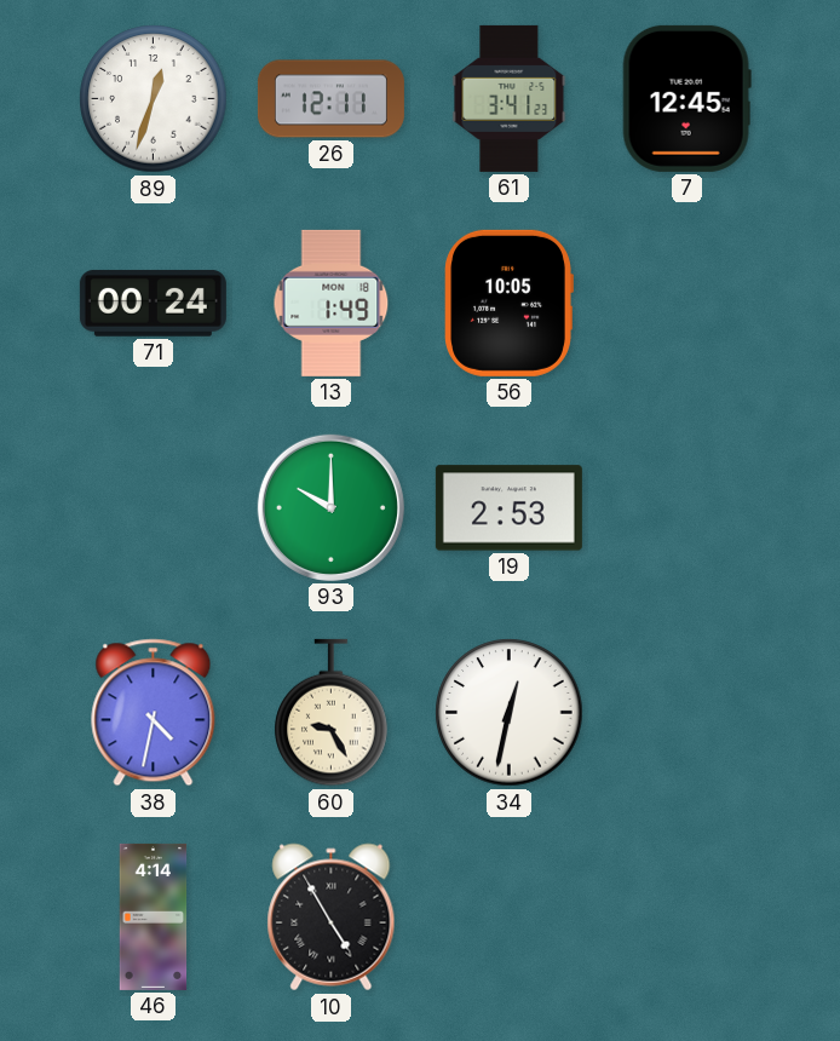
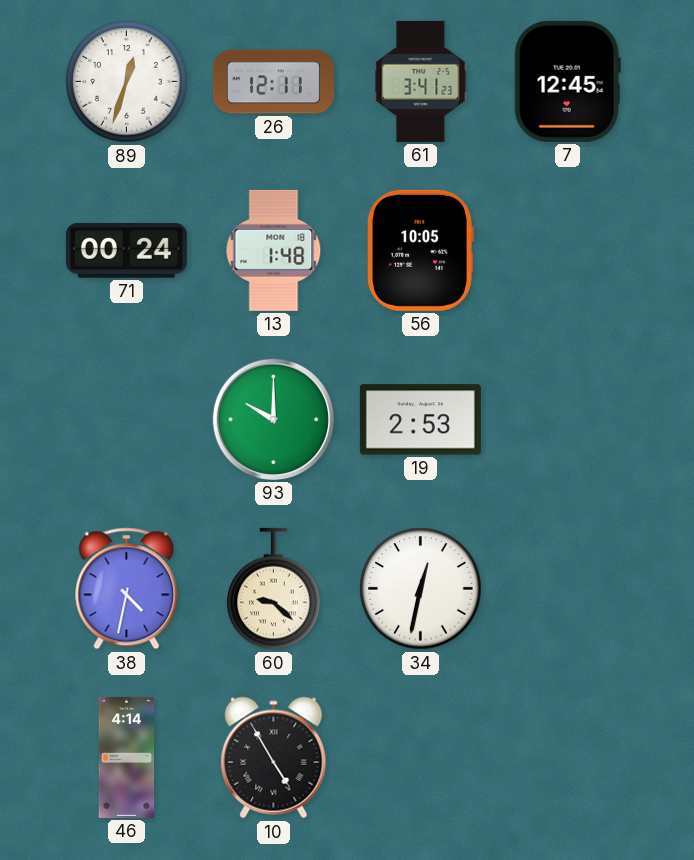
13: 1:49 -> 1:48
60: 9:25 -> 9:22
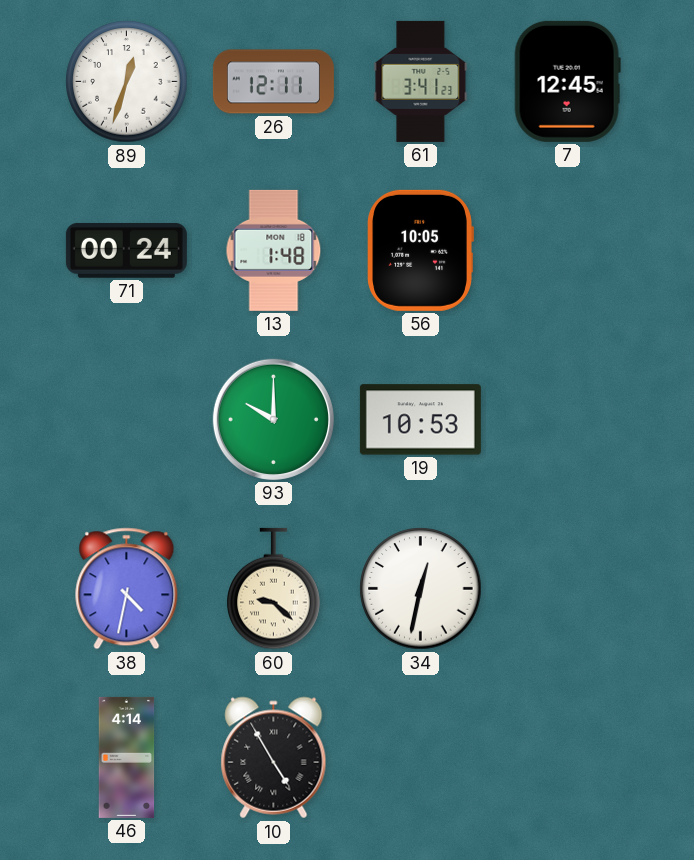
19: 2:53 -> 10:53
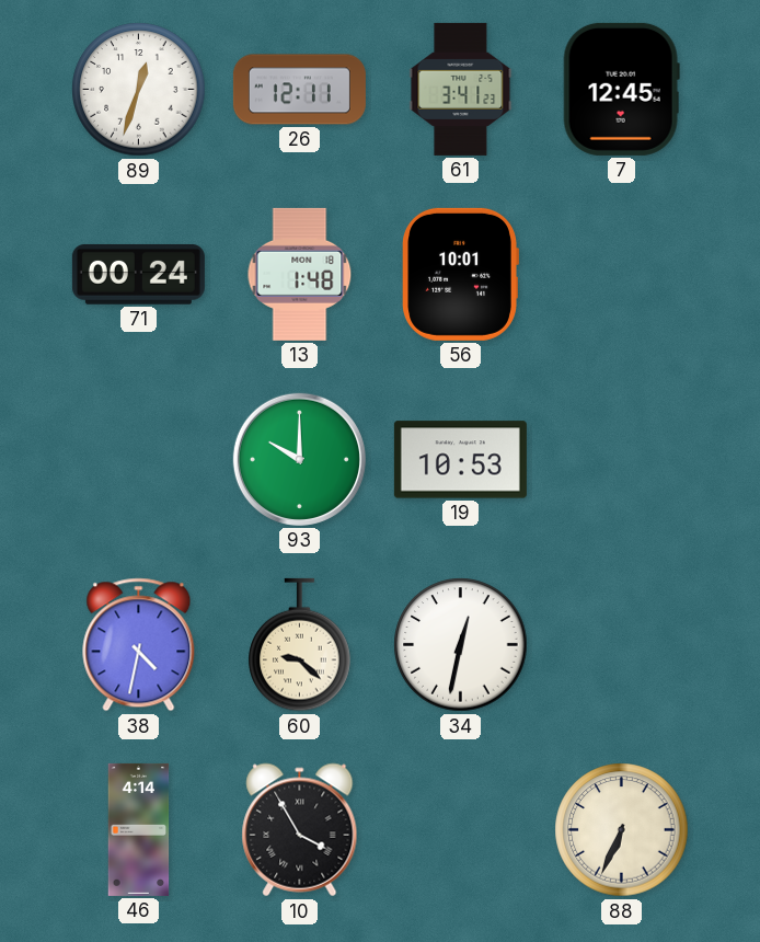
56: 10:05 -> 10:01
10: 4:55 -> 3:55
88: none -> 6:34
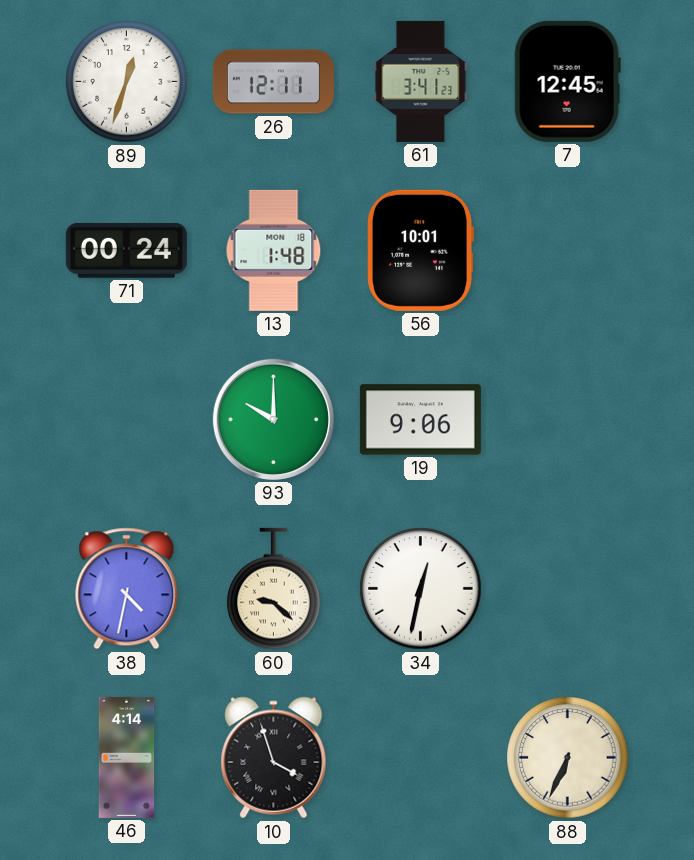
19: 10:53 -> 9:06
10: 3:55 -> 3:57
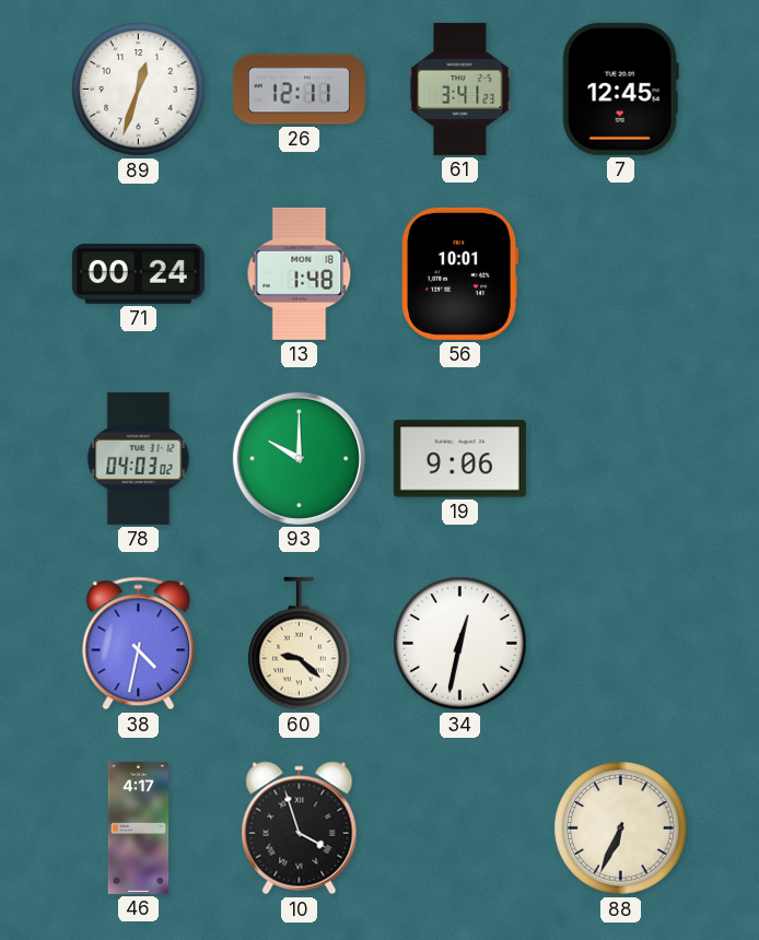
78: none -> 04:03
46: 4:14 -> 4:17
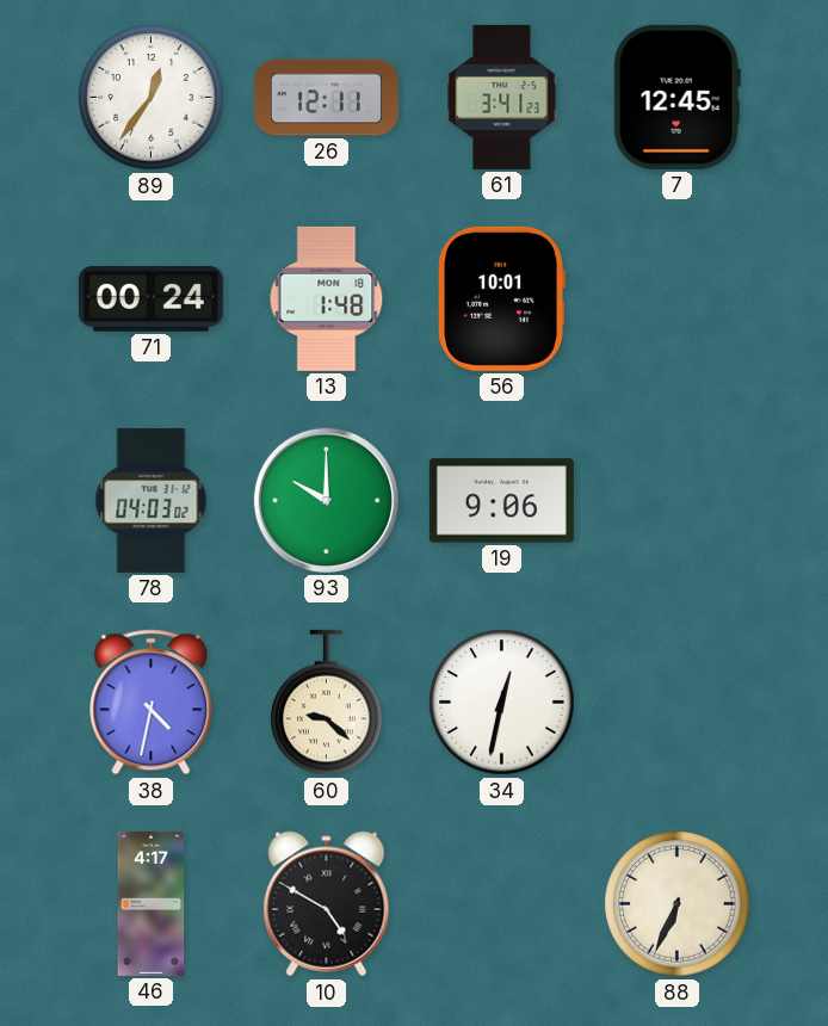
89: 12:33 -> 12:36
10: 3:57 -> 4:50
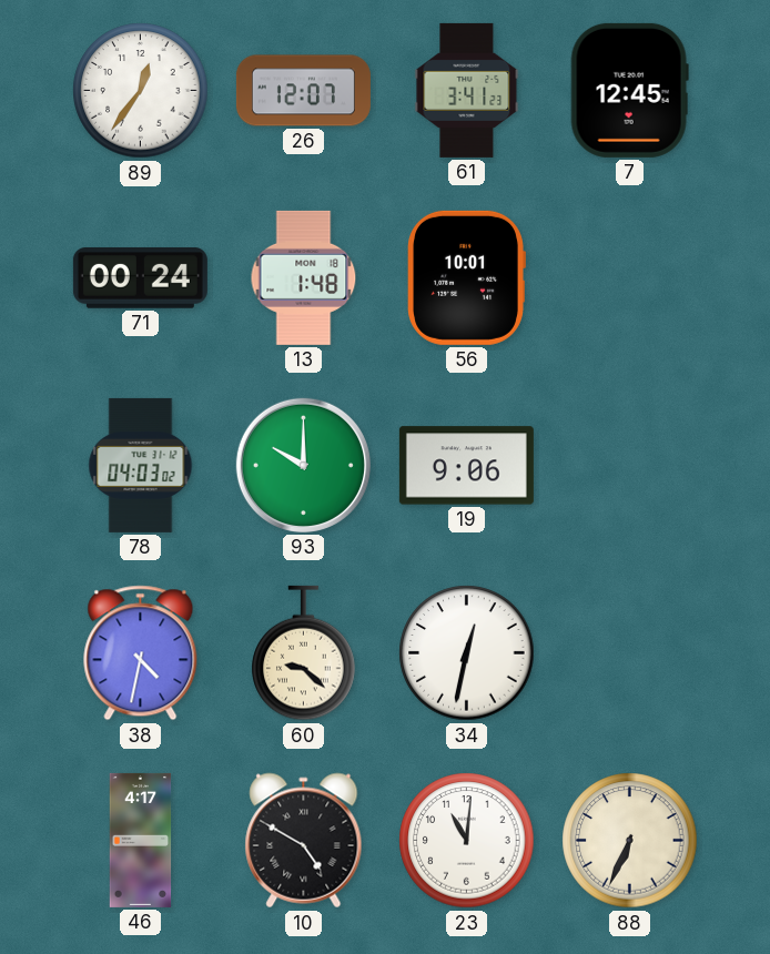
26: 12:11 -> 12:07
23: none -> 11:01
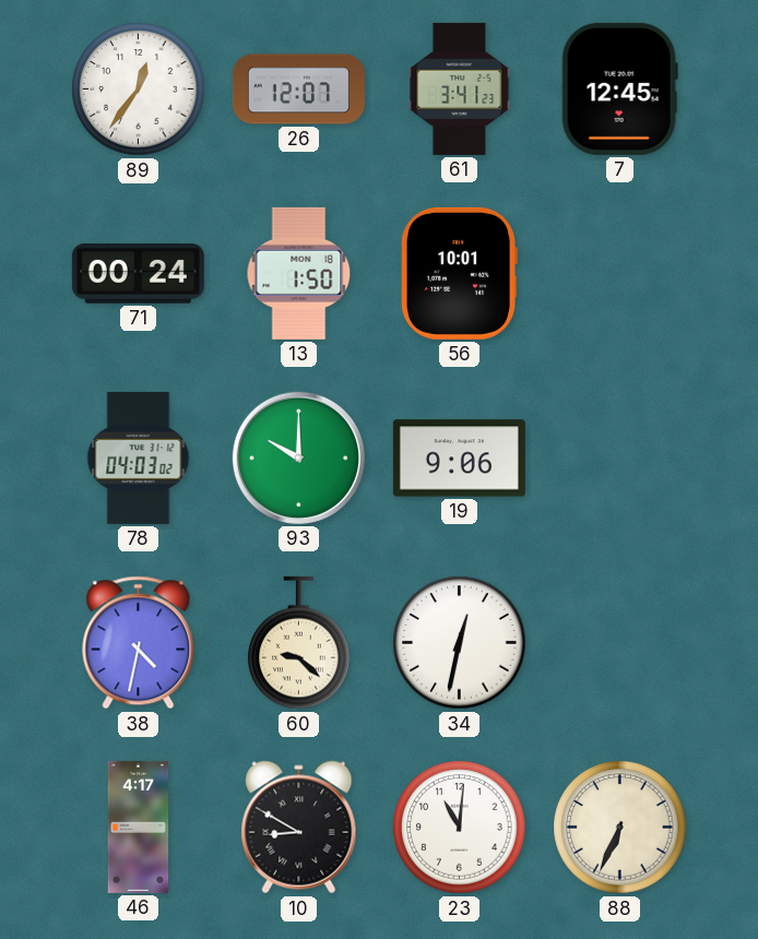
13: 1:48 -> 1:50
10: 4:50 -> 8:50
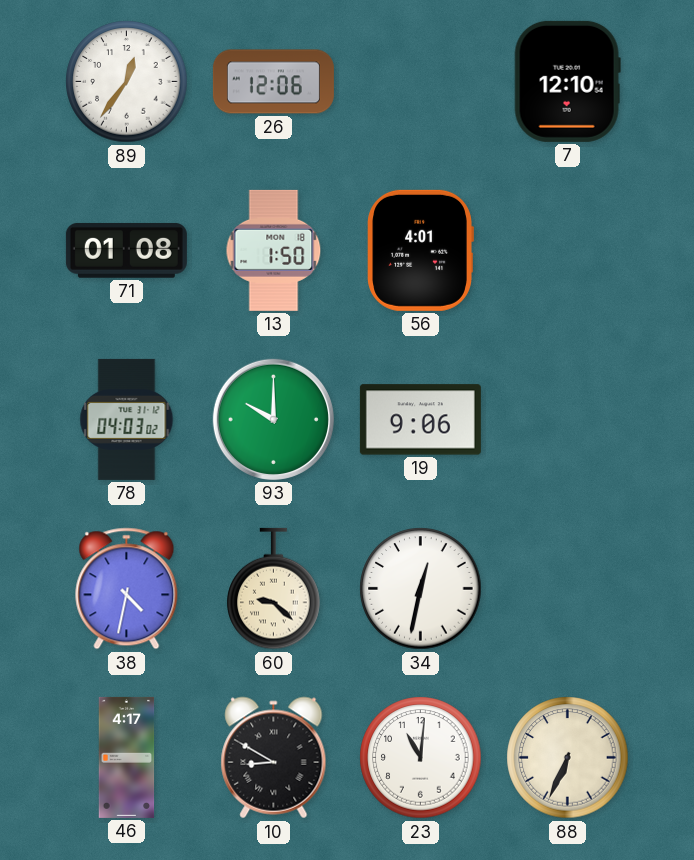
26: 12:07 -> 12:06
61: 3:41 -> none
7: 12:45 -> 12:10
71: 00:24 -> 01:08
56: 10:01 -> 4:01
